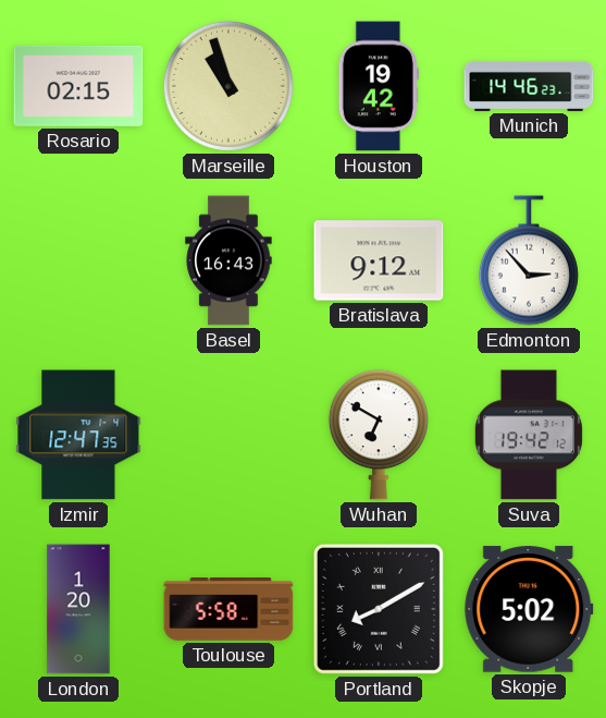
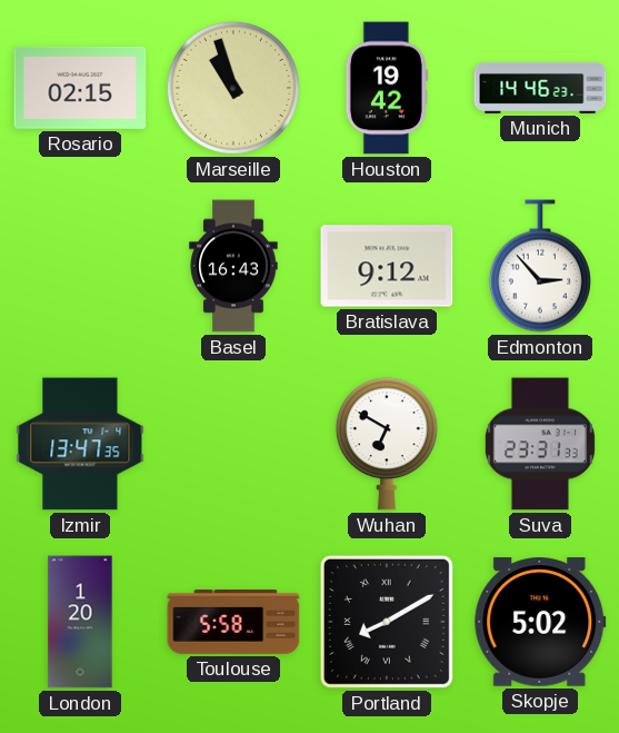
Izmir: 12:47 -> 13:47
Suva: 19:42 -> 23:31
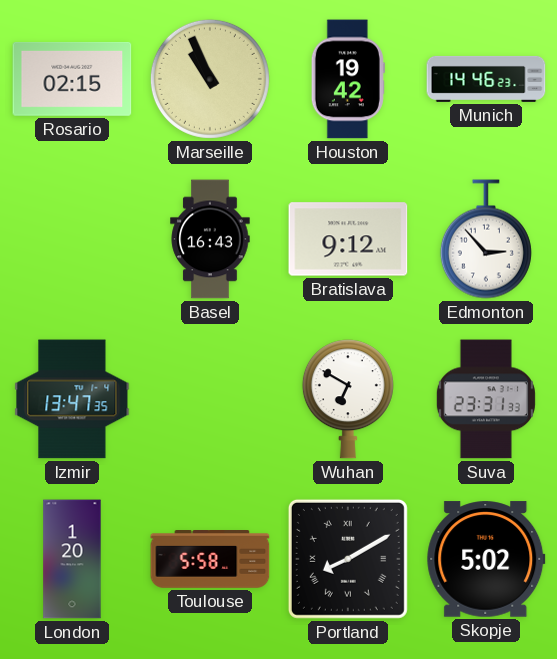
Marseille: 10:57 -> 10:56
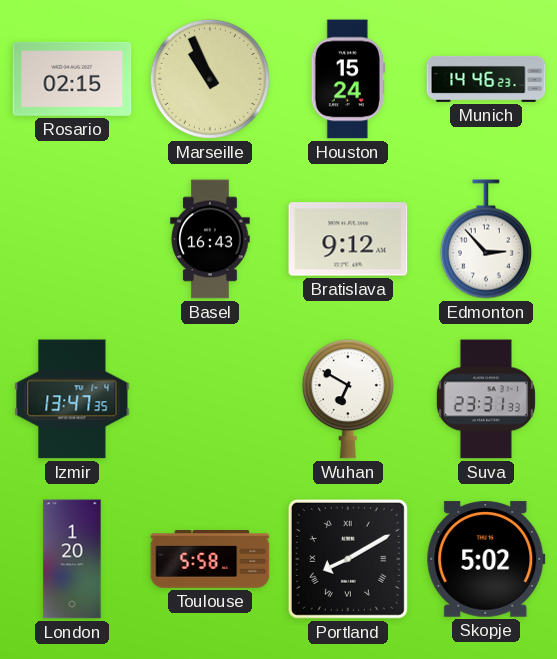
Houston: 19:42 -> 15:24
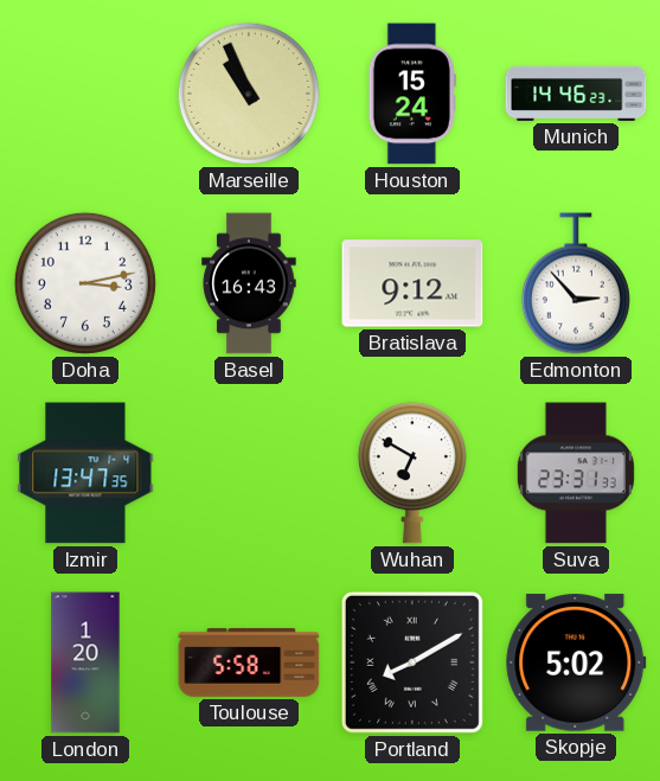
Rosario: 02:15 -> none
Doha: none -> 3:13
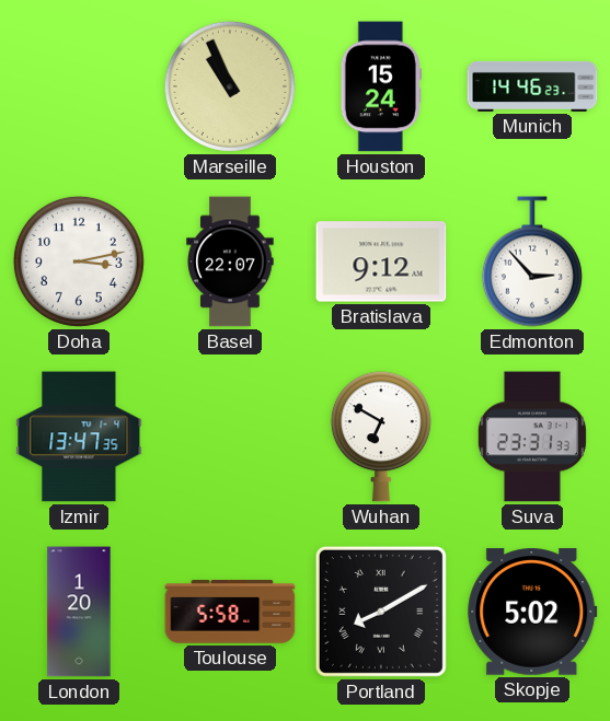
Basel: 16:43 -> 22:07
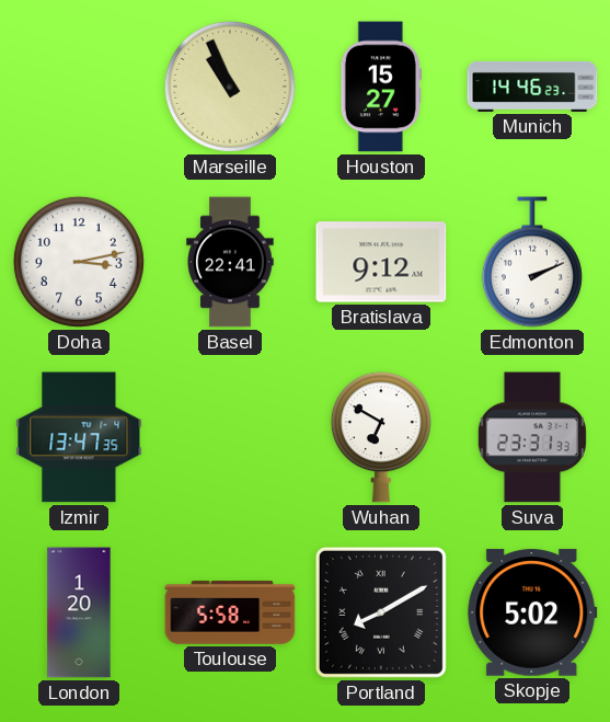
Houston: 15:24 -> 15:27
Basel: 22:07 -> 22:41
Edmonton: 2:53 -> 2:11
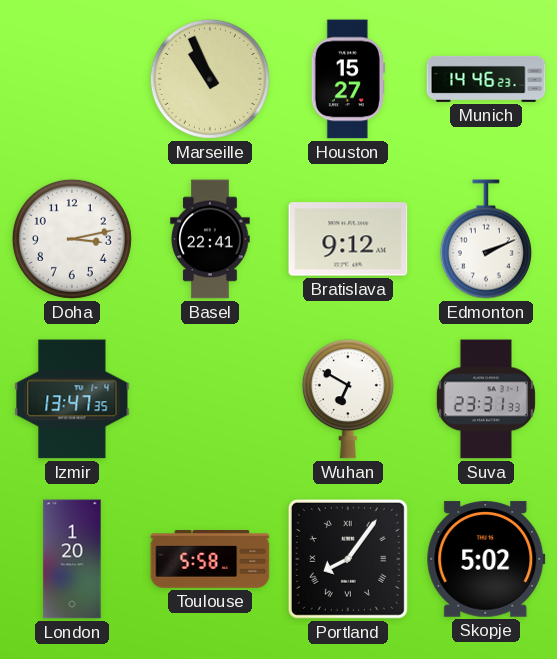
Portland: 8:10 -> 8:06
